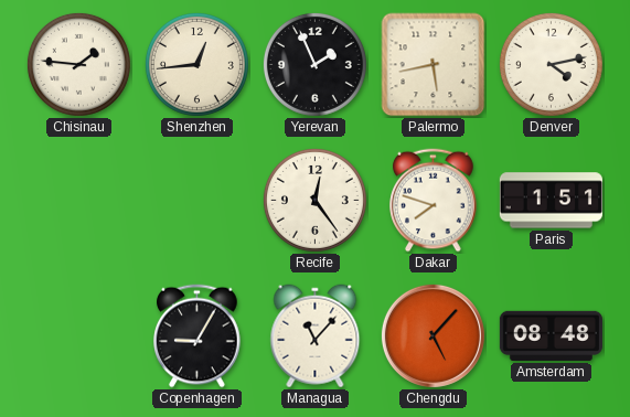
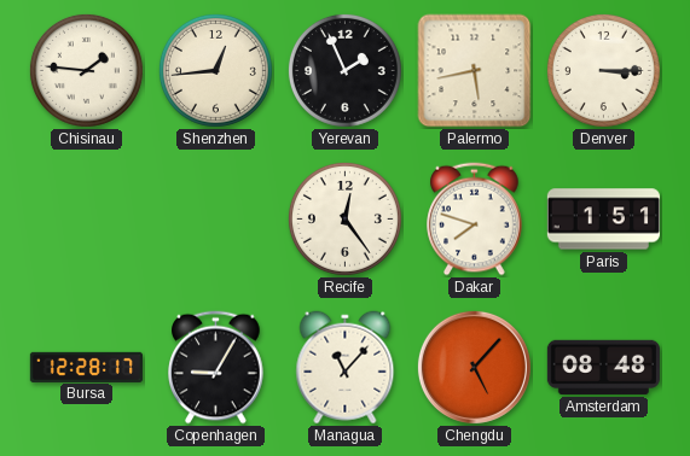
Denver: 4:13 -> 3:15
Bursa: none -> 12:28
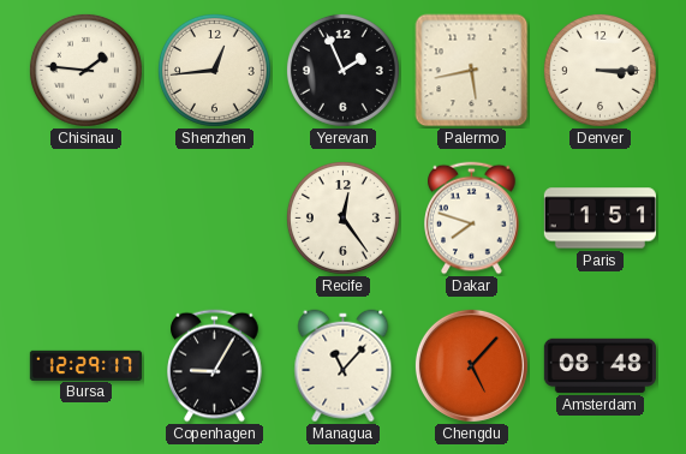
Bursa: 12:28 -> 12:29
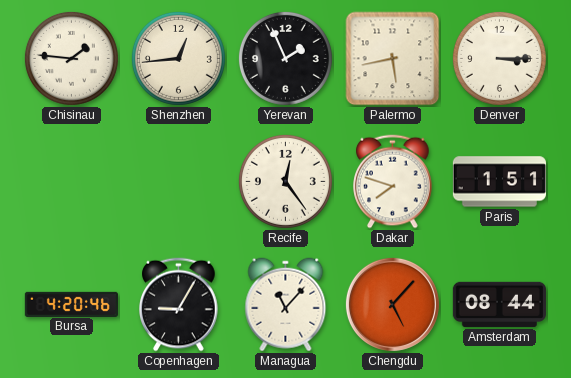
Bursa: 12:29 -> 4:20
Amsterdam: 08:48 -> 08:44
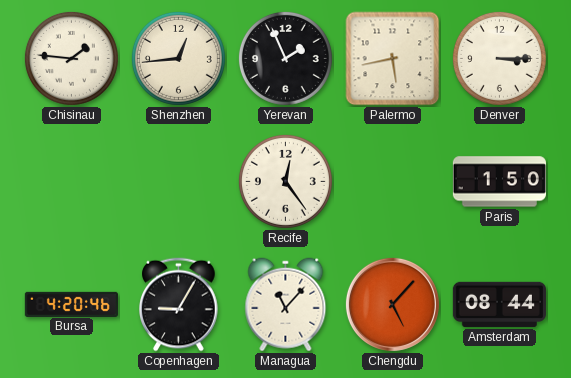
Dakar: 7:48 -> none
Paris: 1:51 -> 1:50
